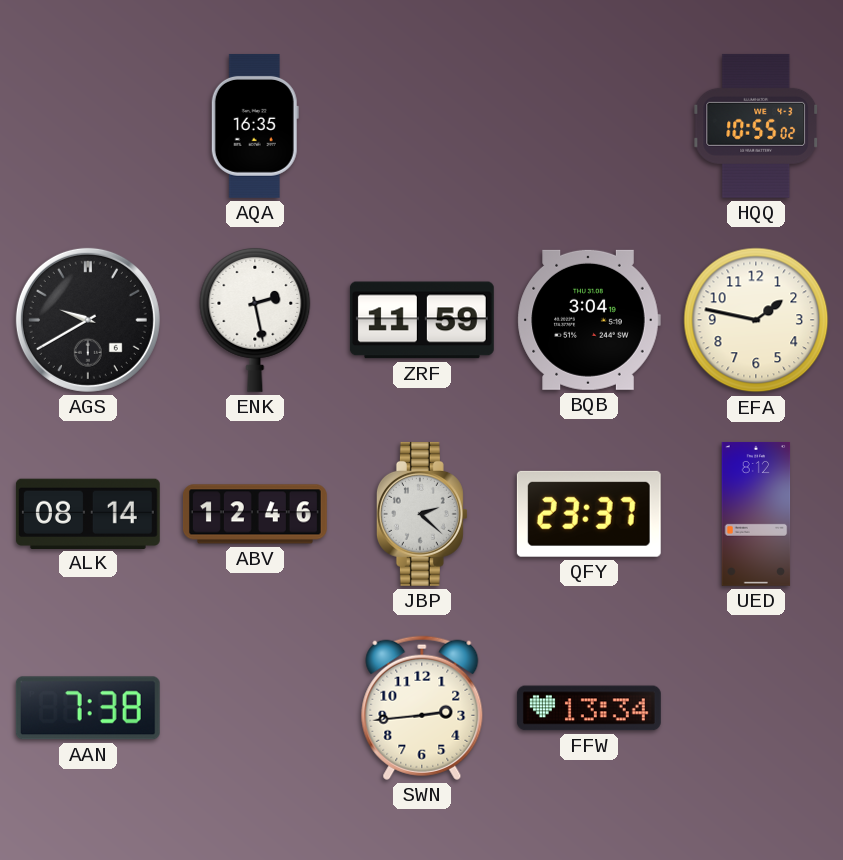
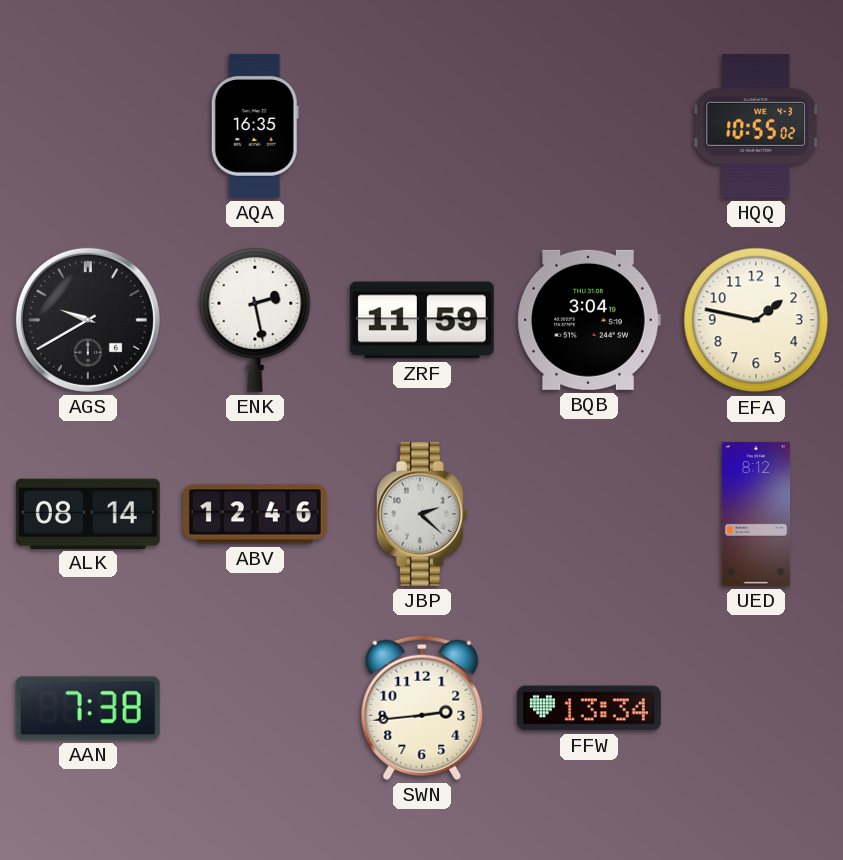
QFY: 23:37 -> none
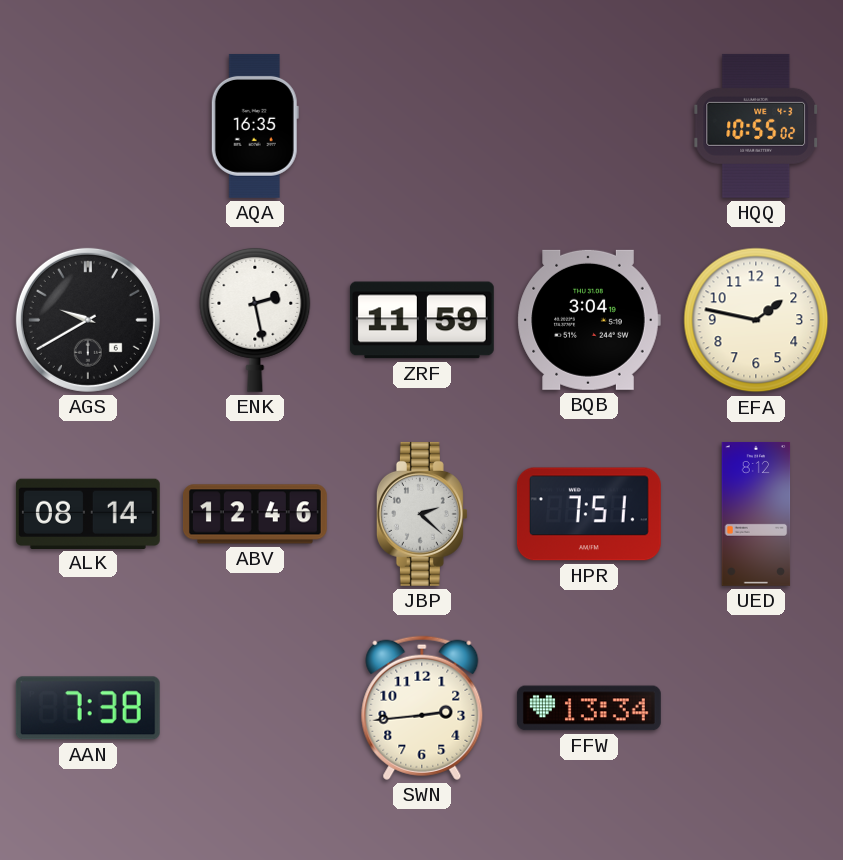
HPR: none -> 7:51
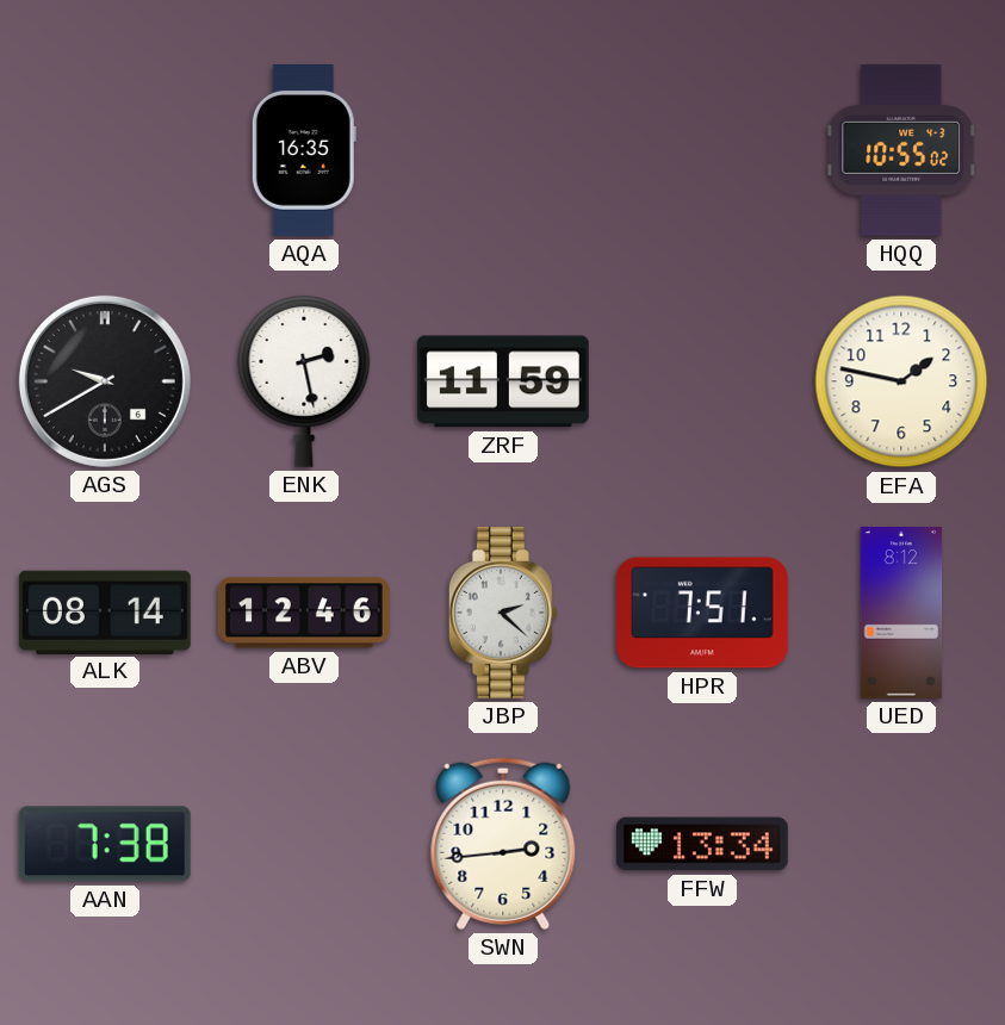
BQB: 3:04 -> none
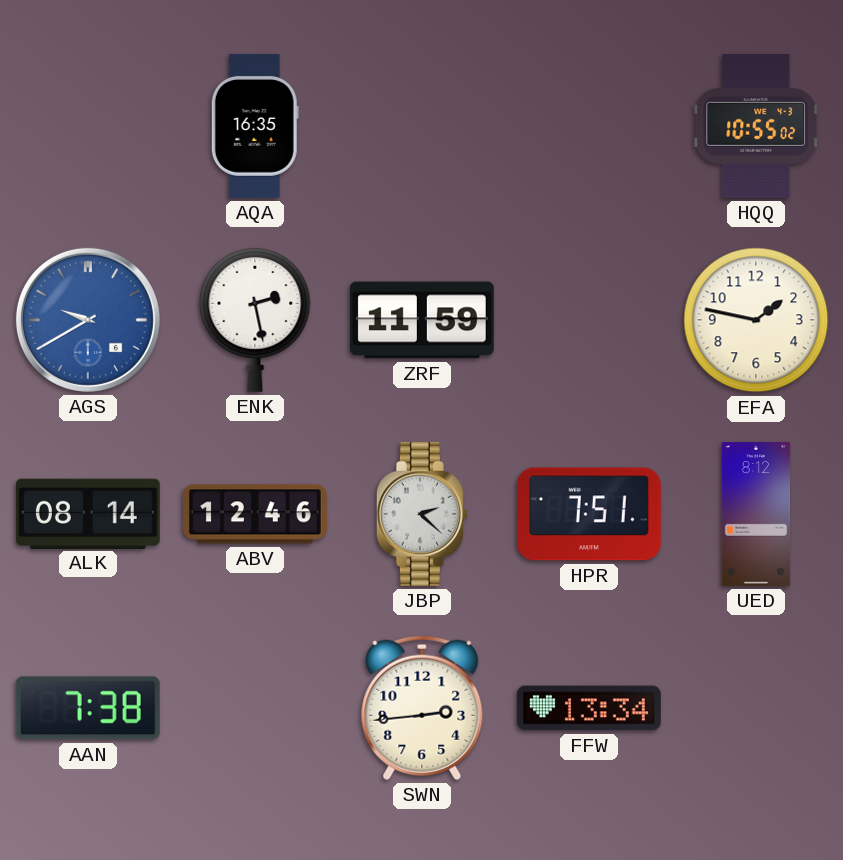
AGS dial: black -> blue
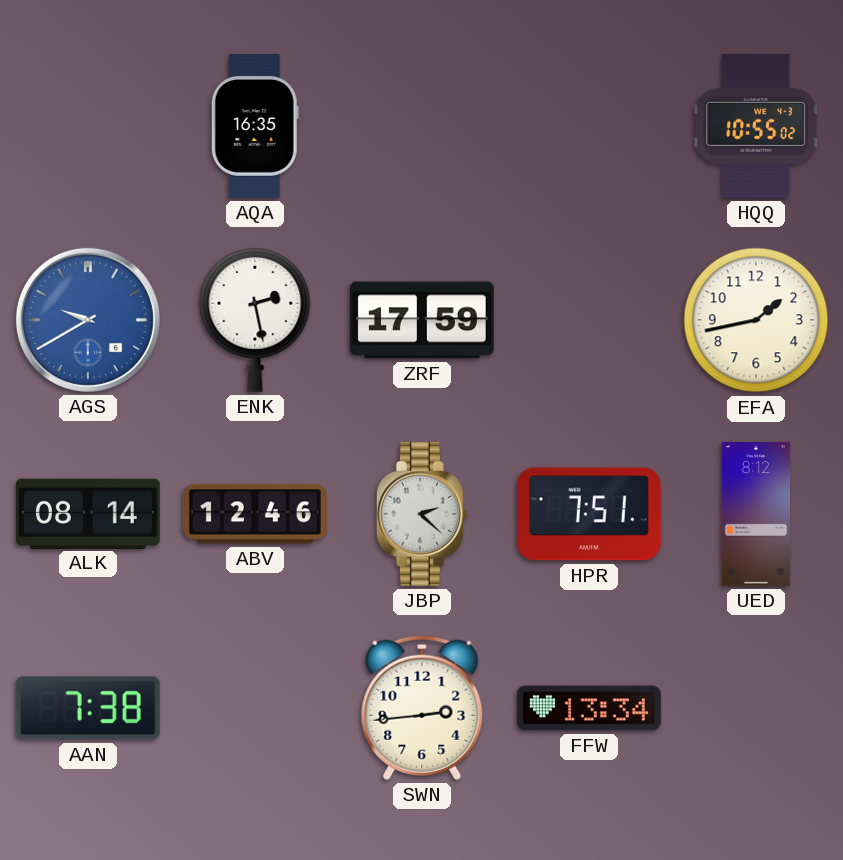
ZRF: 11:59 -> 17:59
EFA: 1:47 -> 1:43
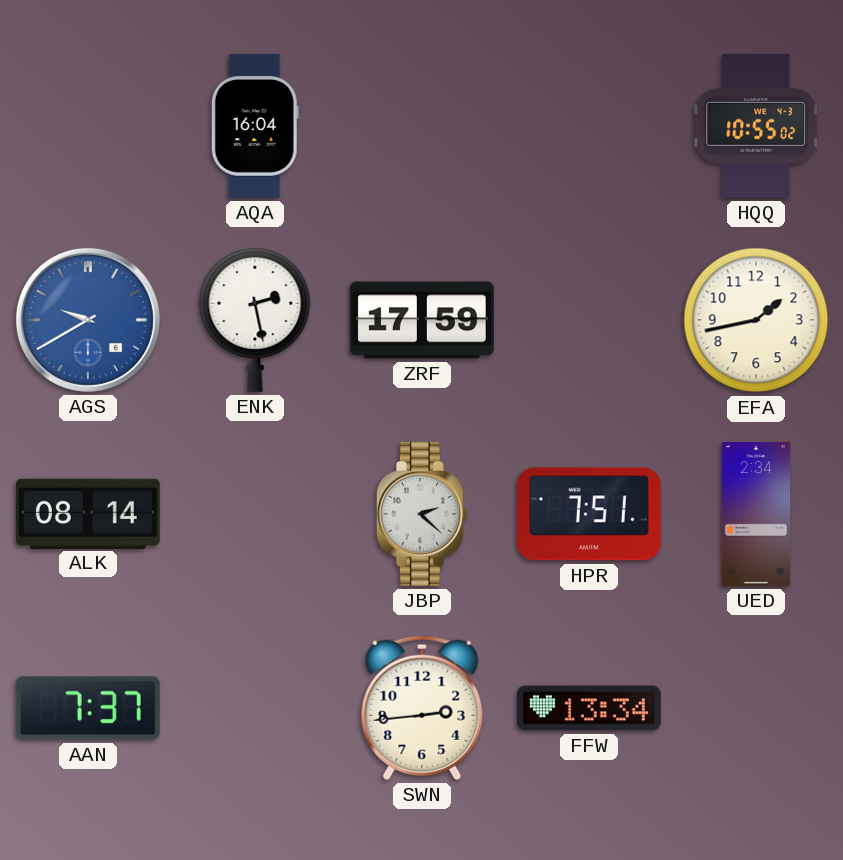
AQA: 16:35 -> 16:04
ABV: 12:46 -> none
UED: 8:12 -> 2:34
AAN: 7:38 -> 7:37
